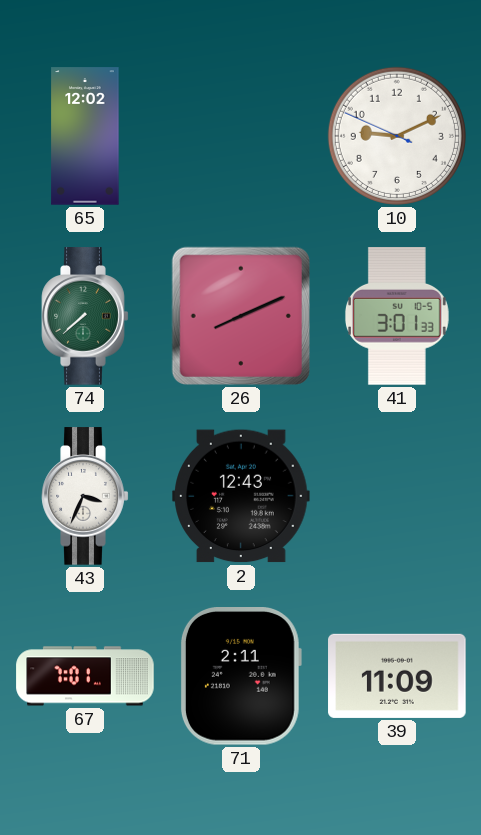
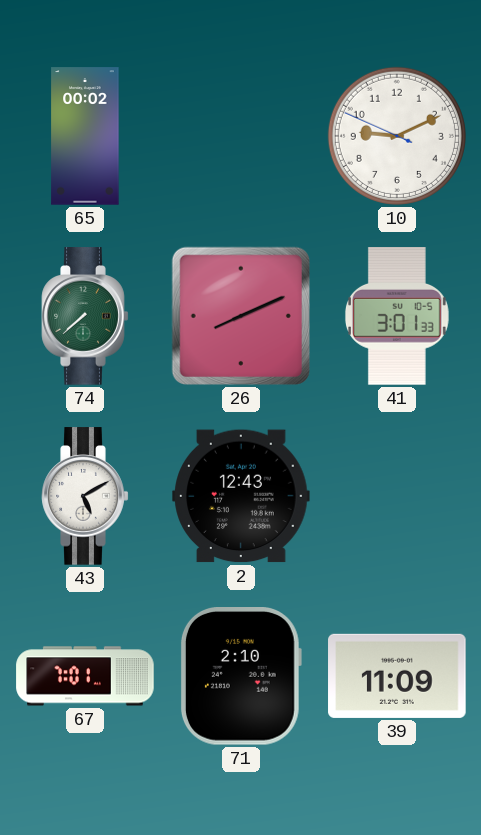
65: 12:02 -> 00:02
43: 3:34 -> 5:10
71: 2:11 -> 2:10
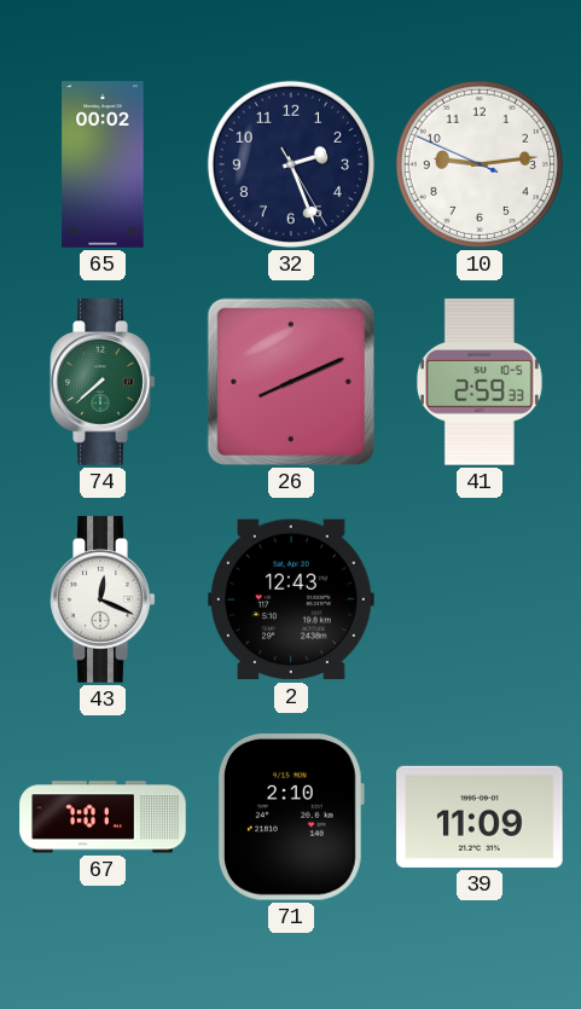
32: none -> 2:26
10: 9:10 -> 9:13
41: 3:01 -> 2:59
43: 5:10 -> 12:19
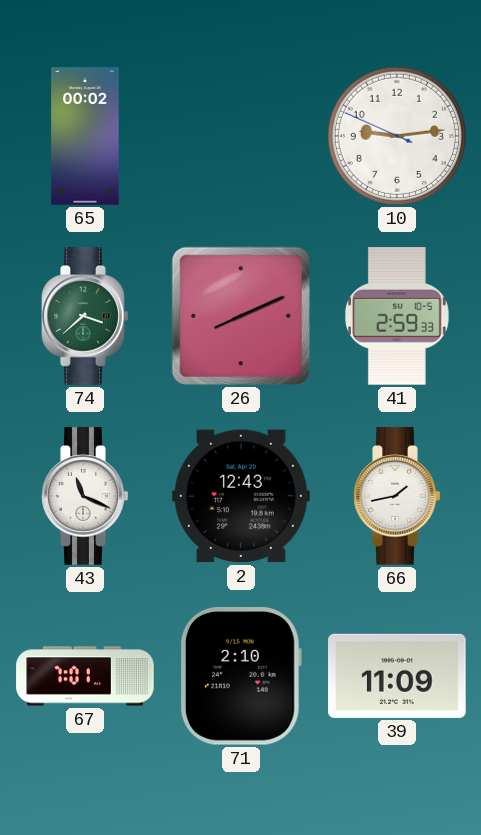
32: 2:26 -> none
74: 7:38 -> 3:38
43: 12:19 -> 11:19
66: none -> 1:43
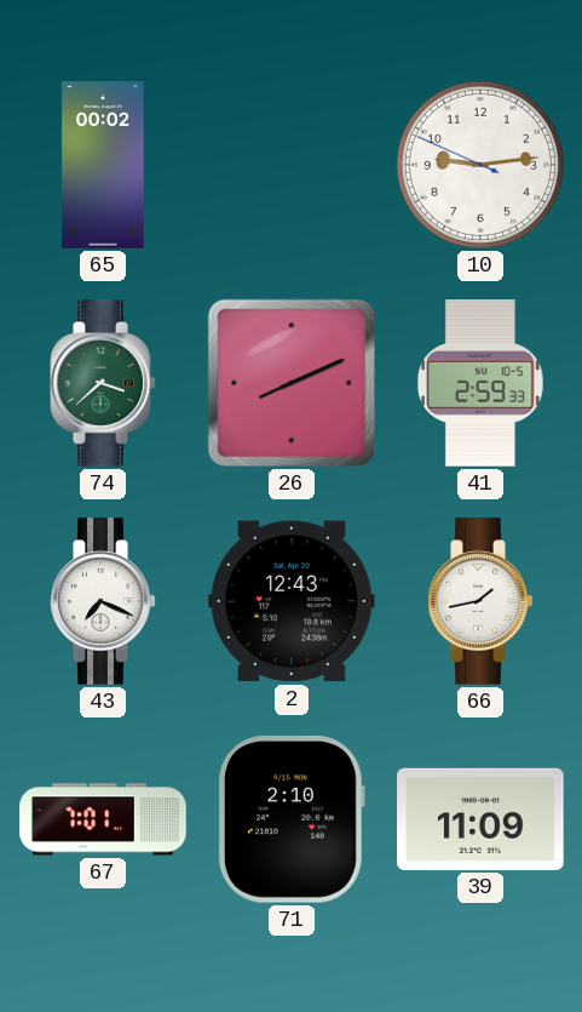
43: 11:19 -> 7:19
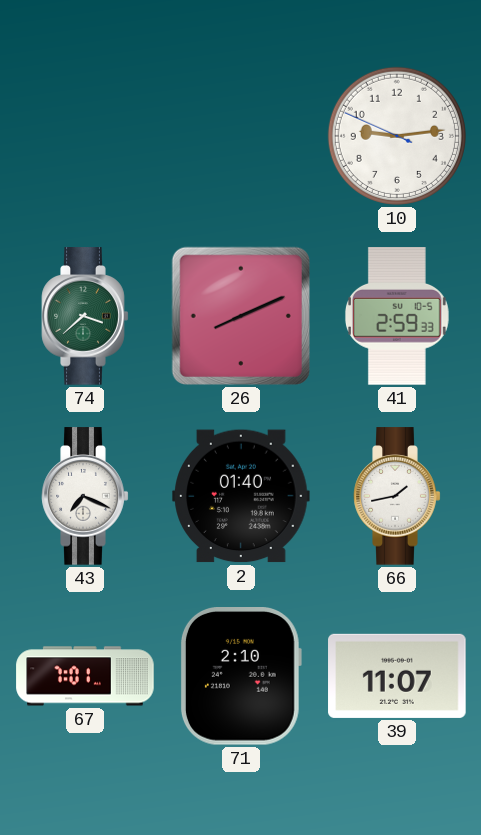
65: 00:02 -> none
2: 12:43 -> 01:40
39: 11:09 -> 11:07
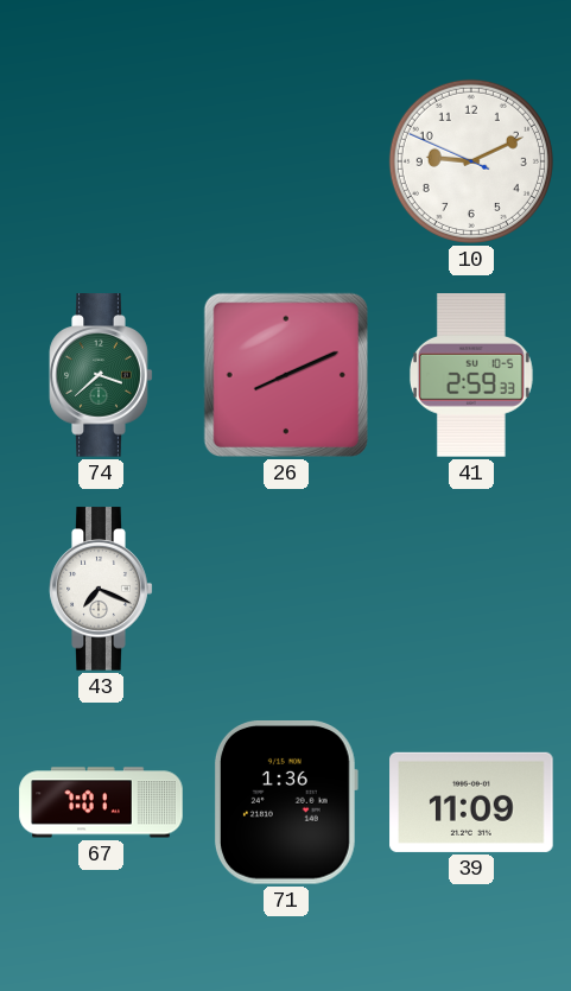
10: 9:13 -> 9:10
2: 01:40 -> none
66: 1:43 -> none
71: 2:10 -> 1:36
39: 11:07 -> 11:09
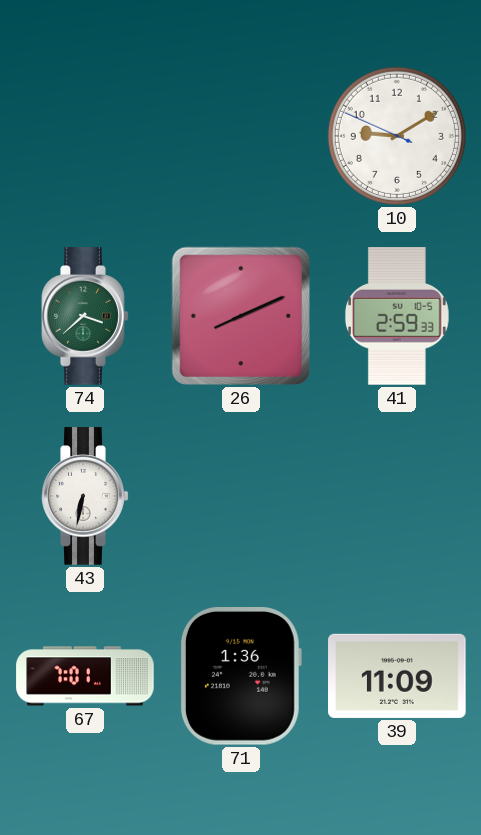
10: 9:10 -> 9:09
43: 7:19 -> 6:32
